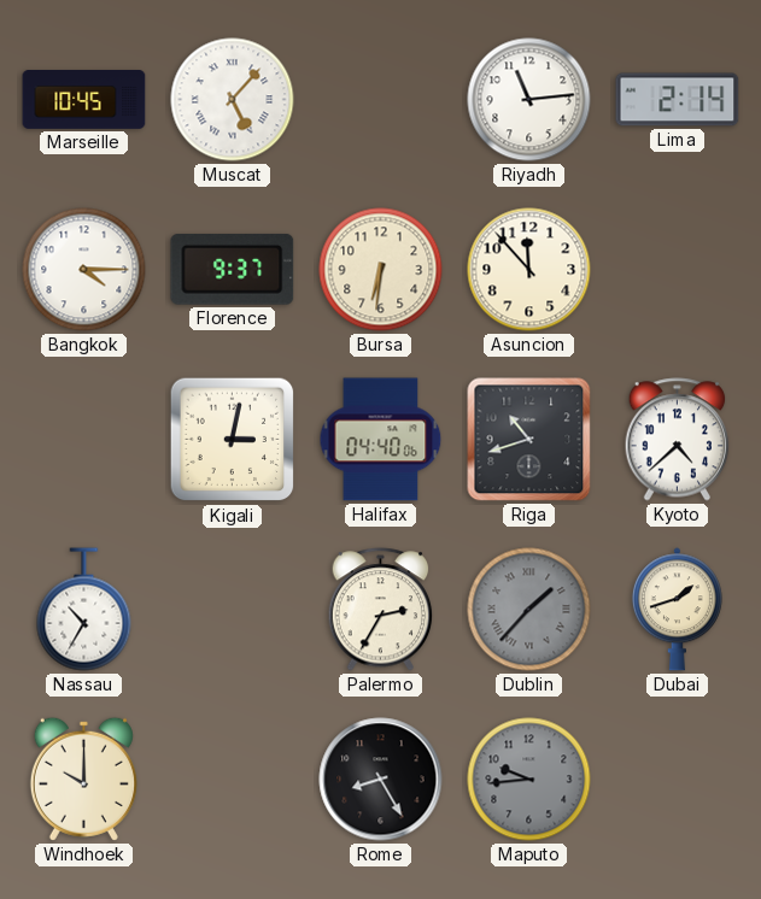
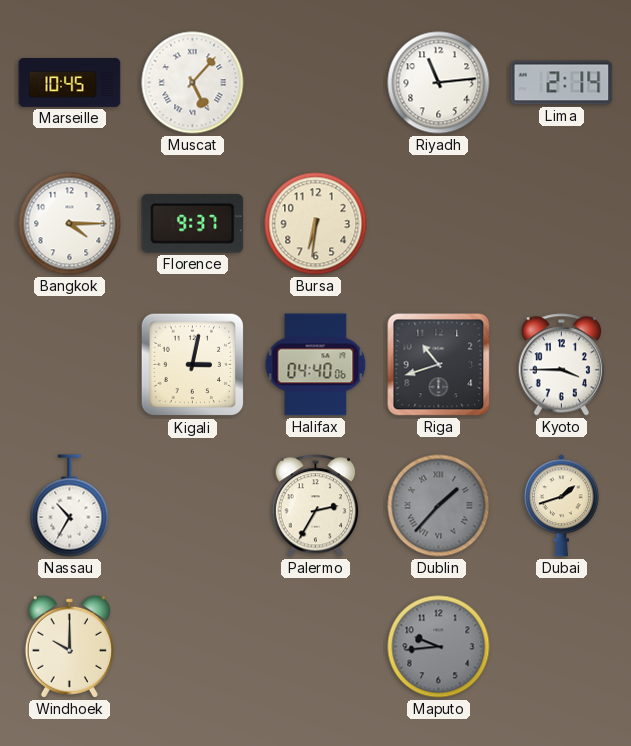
Asuncion: 11:53 -> none
Kyoto: 4:38 -> 3:45
Rome: 8:25 -> none
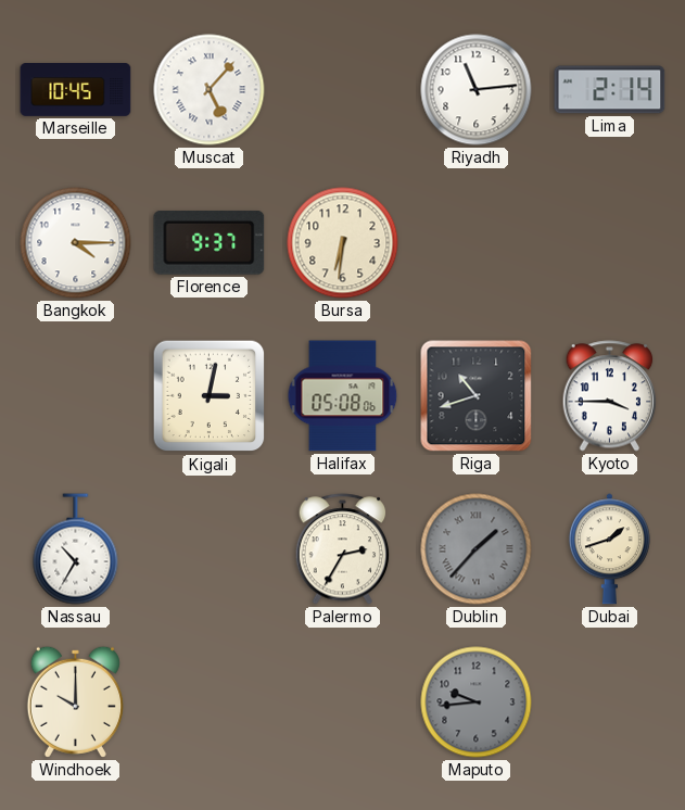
Halifax: 04:40 -> 05:08
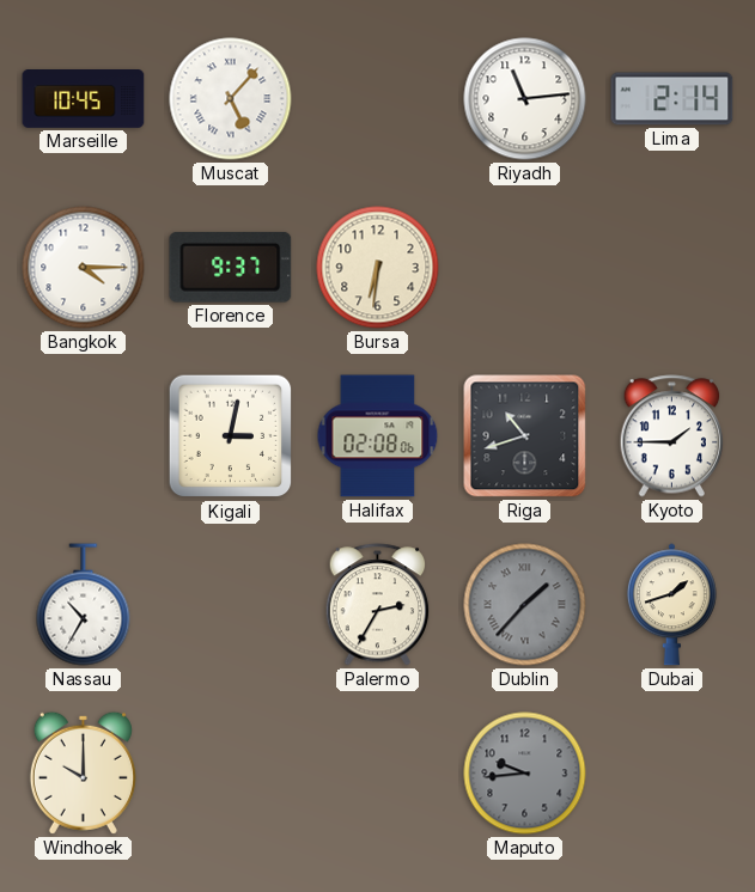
Halifax: 05:08 -> 02:08
Kyoto: 3:45 -> 1:45
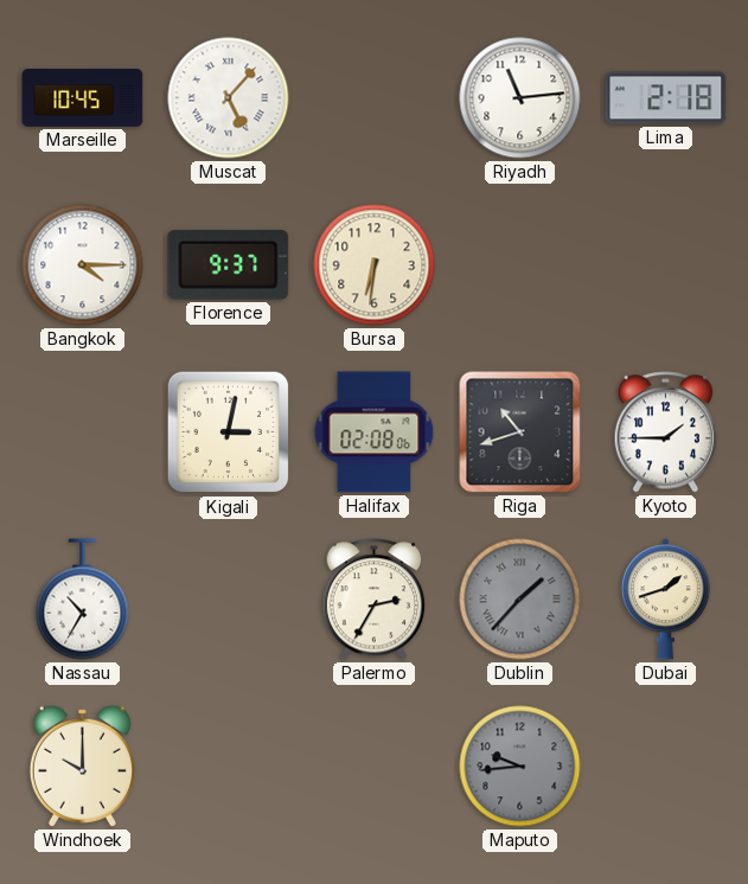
Lima: 2:14 -> 2:18
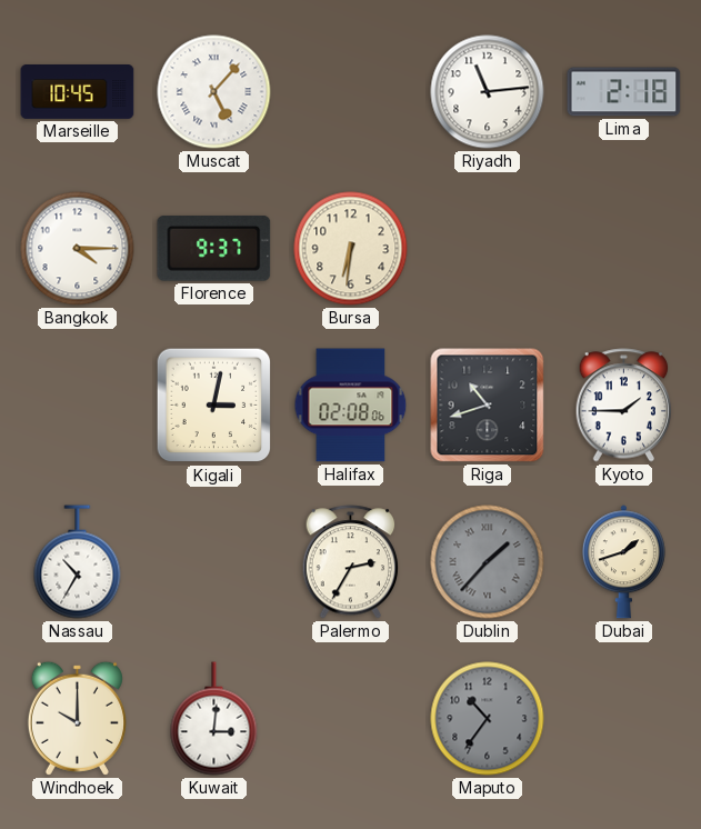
Kuwait: none -> 3:01
Maputo: 9:44 -> 10:36
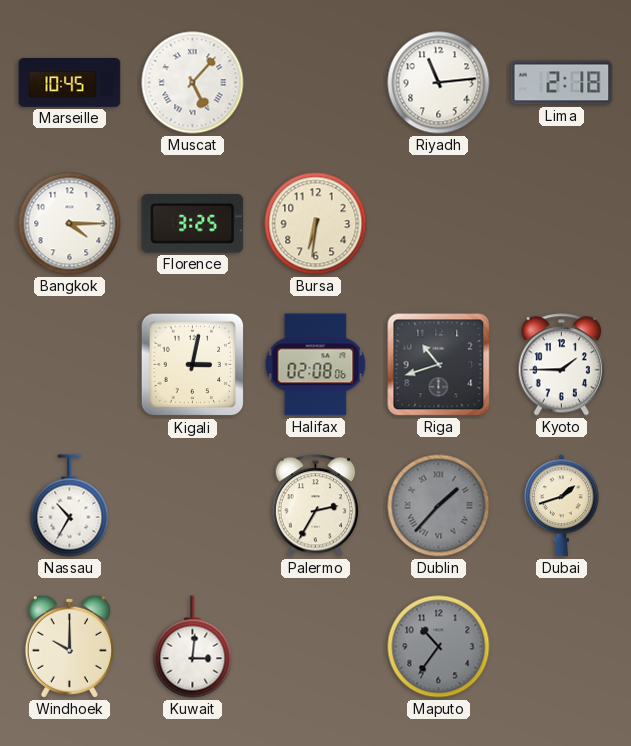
Florence: 9:37 -> 3:25
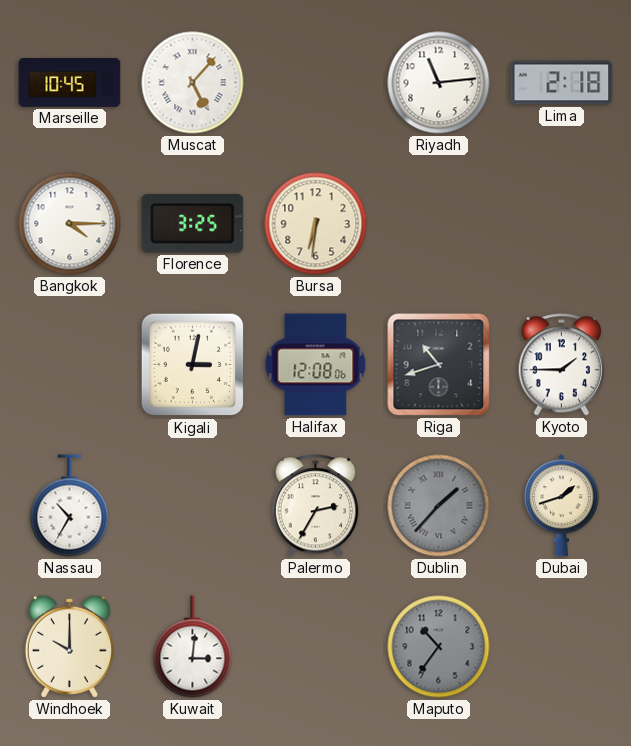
Halifax: 02:08 -> 12:08
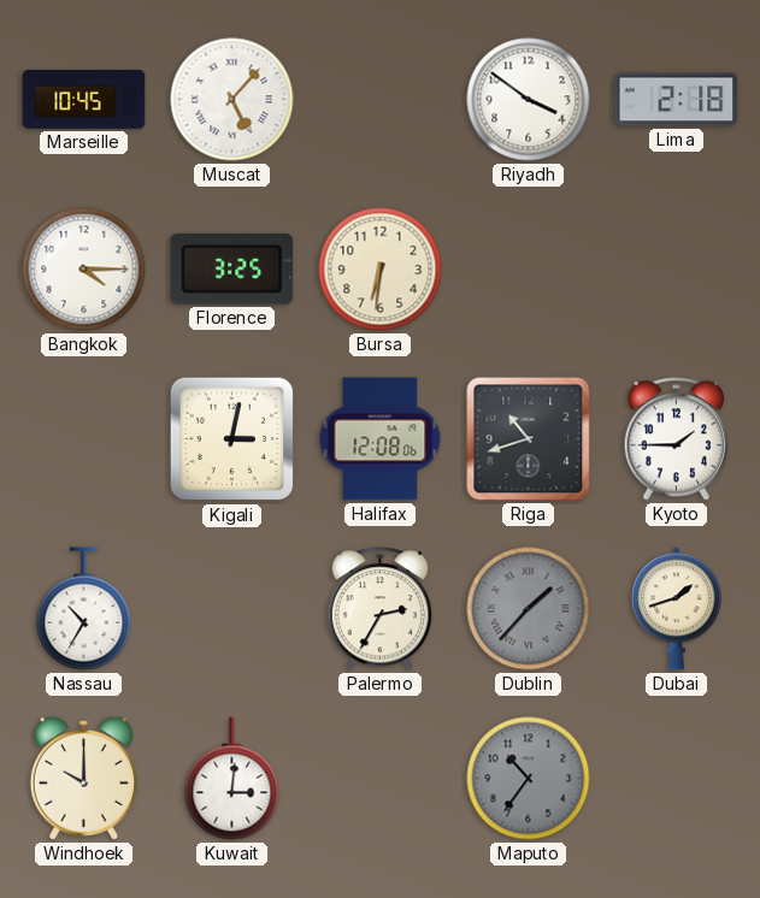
Riyadh: 11:14 -> 3:51
